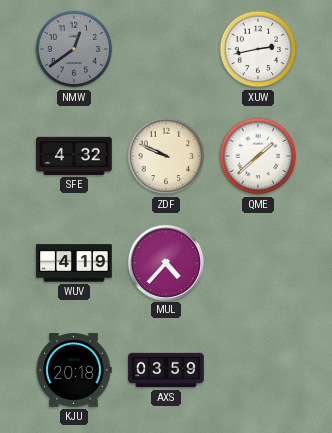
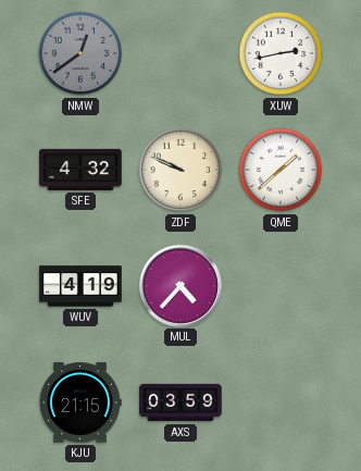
KJU: 20:18 -> 21:15
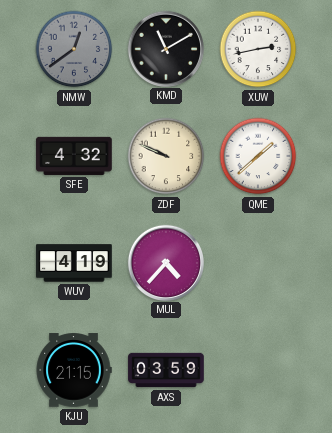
KMD: none -> 11:10
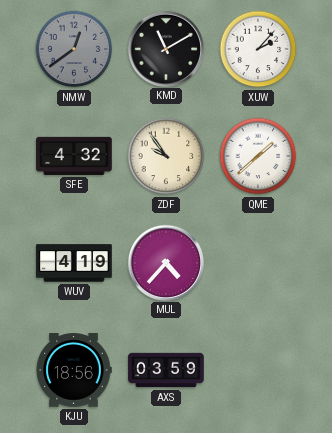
XUW: 2:43 -> 2:07
ZDF: 9:49 -> 9:54
KJU: 21:15 -> 18:56
